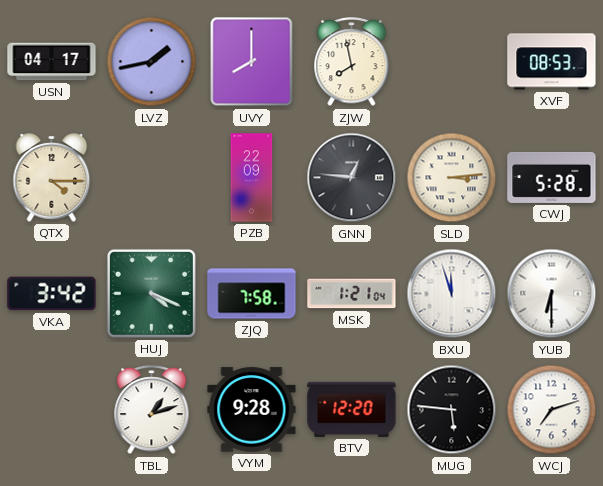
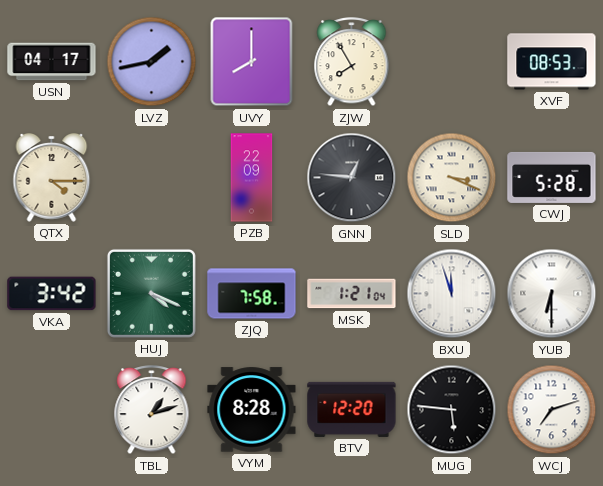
ZJW: 7:58 -> 7:55
SLD: 3:14 -> 3:19
VYM: 9:28 -> 8:28
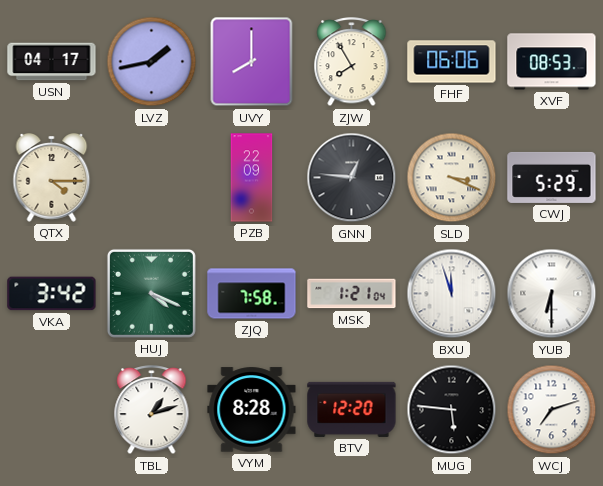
FHF: none -> 06:06
CWJ: 5:28 -> 5:29
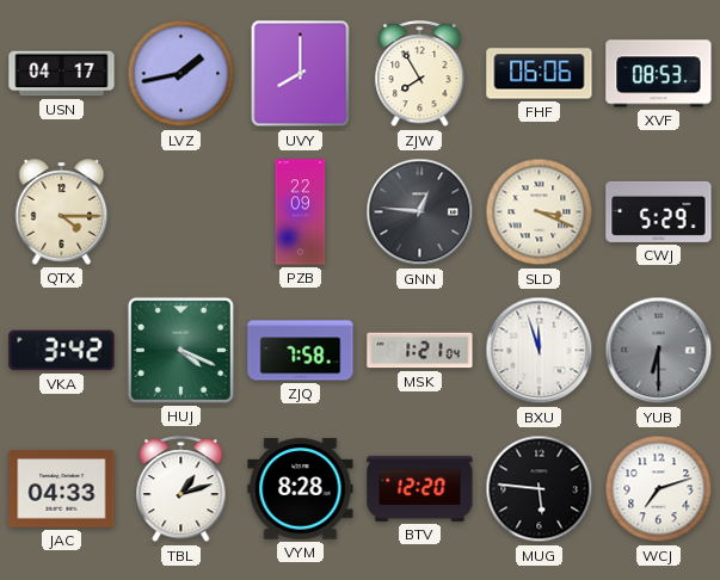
YUB dial: white -> grey
JAC: none -> 04:33
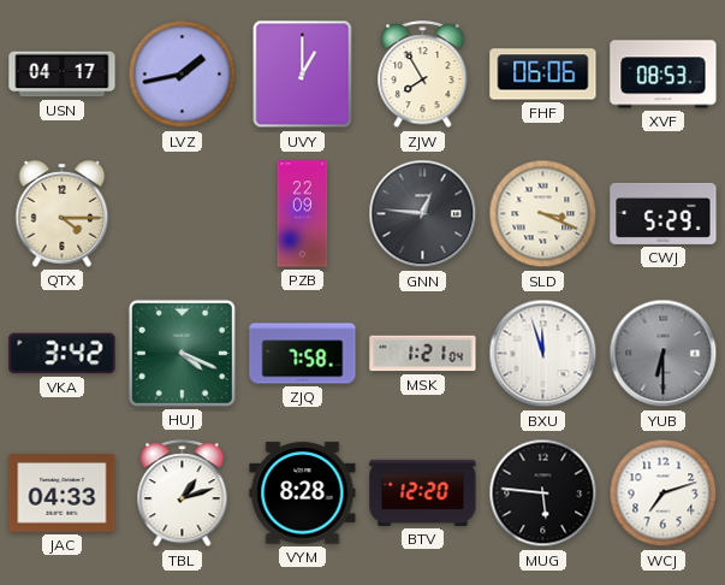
UVY: 8:00 -> 1:00
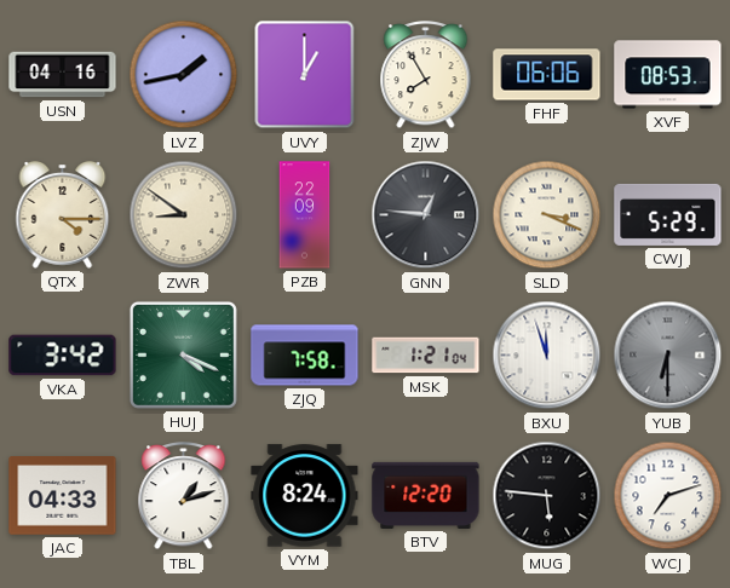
USN: 04:17 -> 04:16
ZWR: none -> 8:51
VYM: 8:28 -> 8:24
